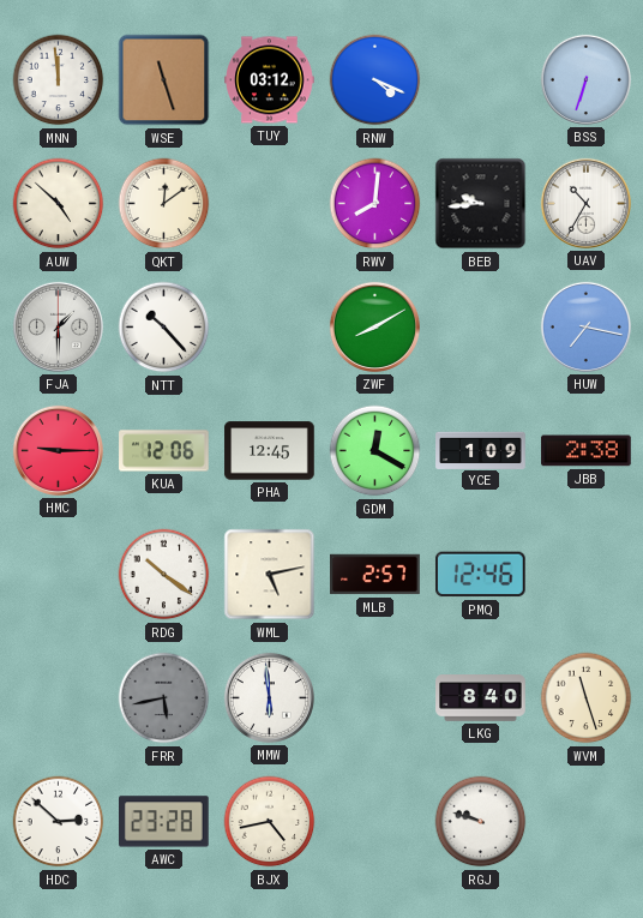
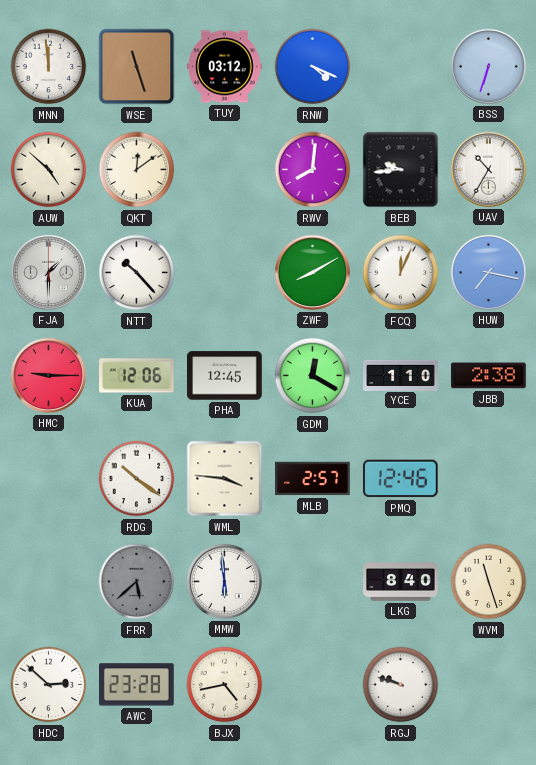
FCQ: none -> 12:04
YCE: 1:09 -> 1:10
WML: 5:13 -> 3:46
FRR: 5:43 -> 5:38
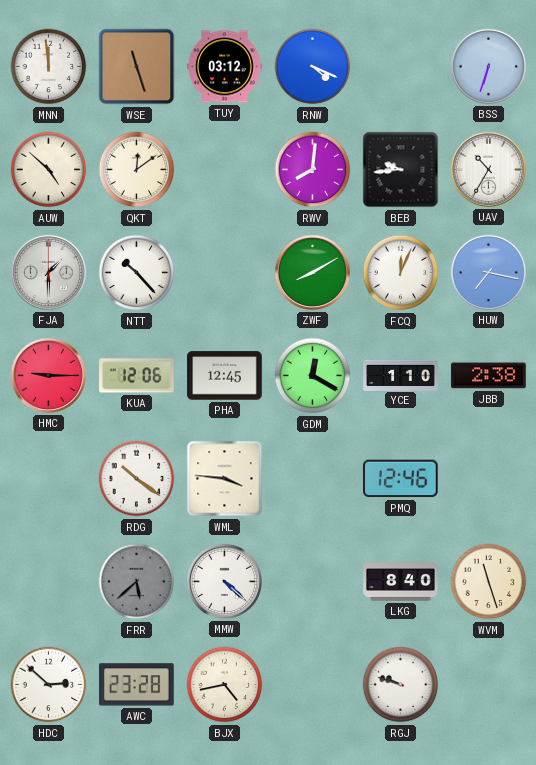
MLB: 2:57 -> none
MMW: 5:59 -> 4:22
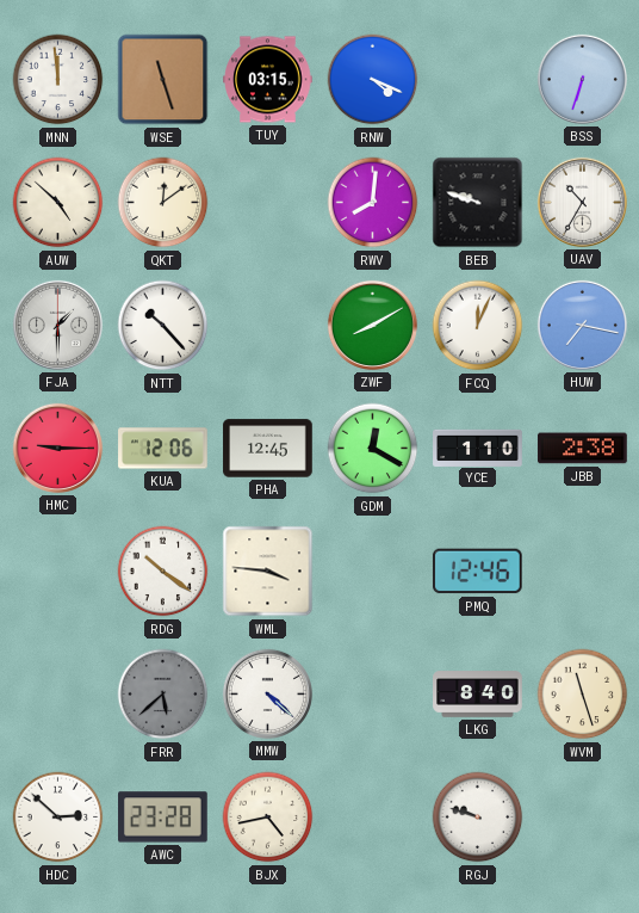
TUY: 03:12 -> 03:15
BEB: 9:44 -> 9:48
